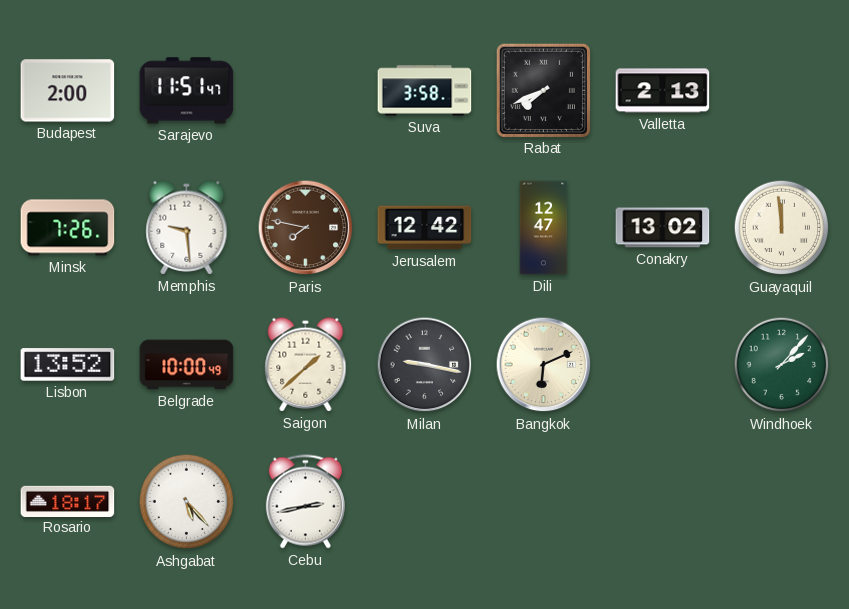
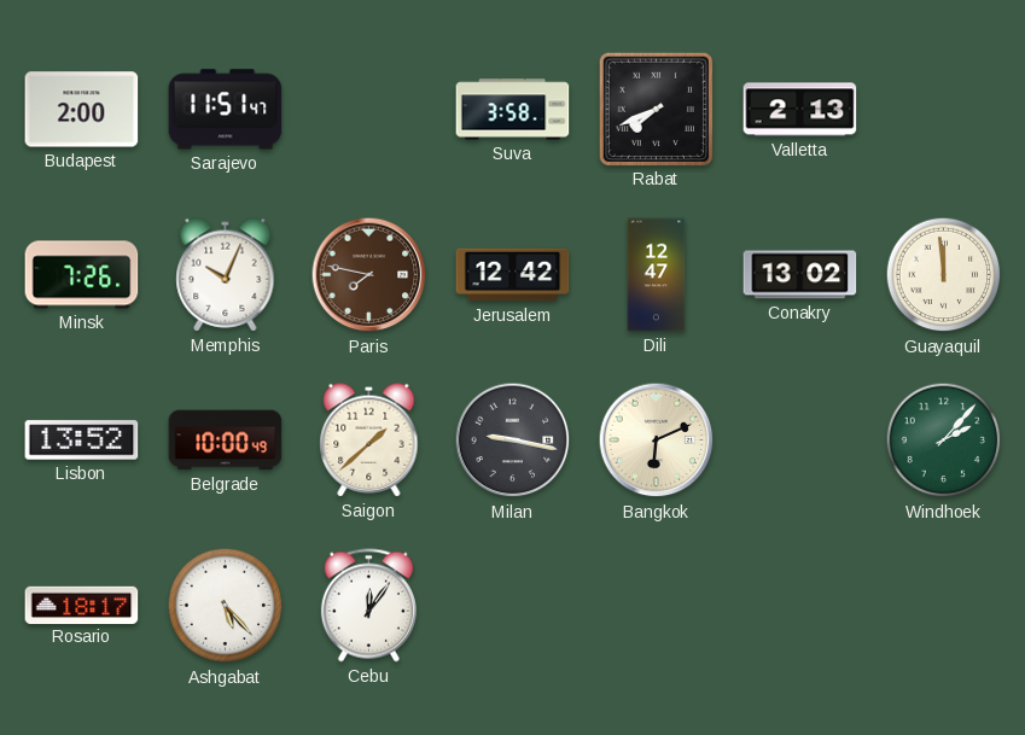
Memphis: 9:29 -> 10:04
Cebu: 2:43 -> 12:06
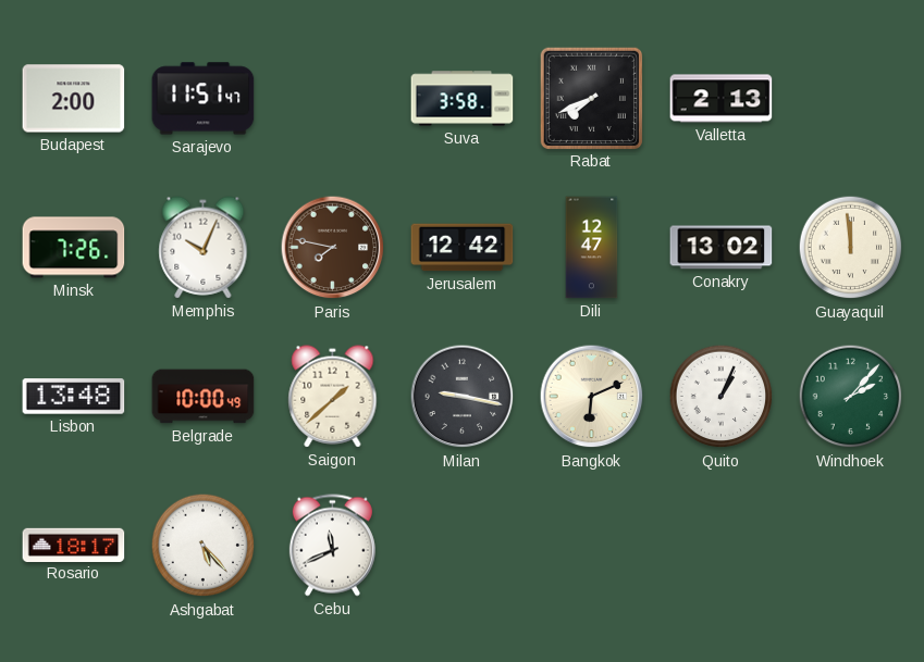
Lisbon: 13:52 -> 13:48
Quito: none -> 1:04
Cebu: 12:06 -> 11:41
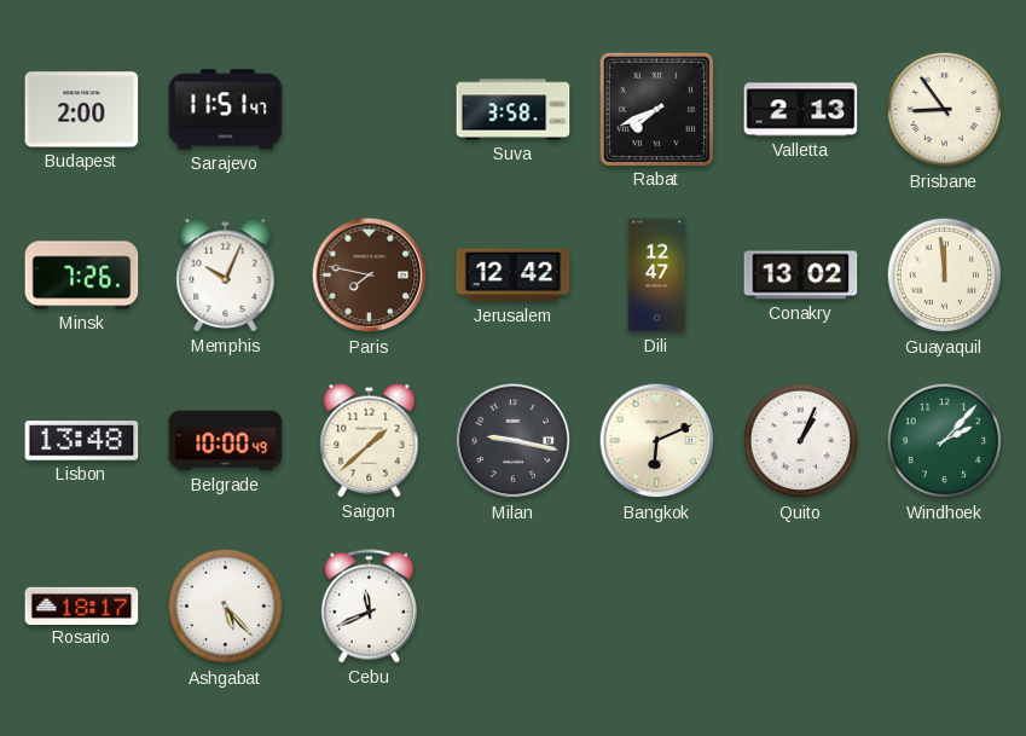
Brisbane: none -> 8:54
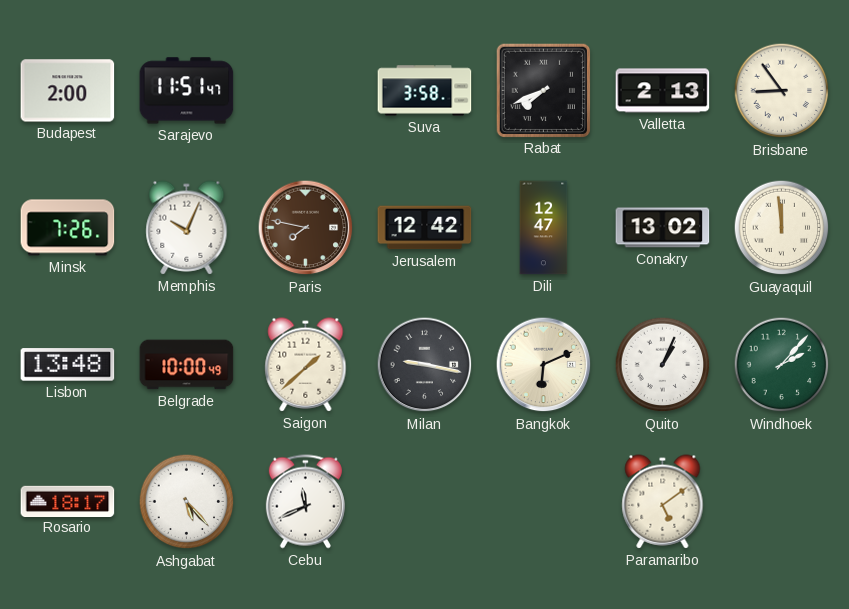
Paramaribo: none -> 5:09
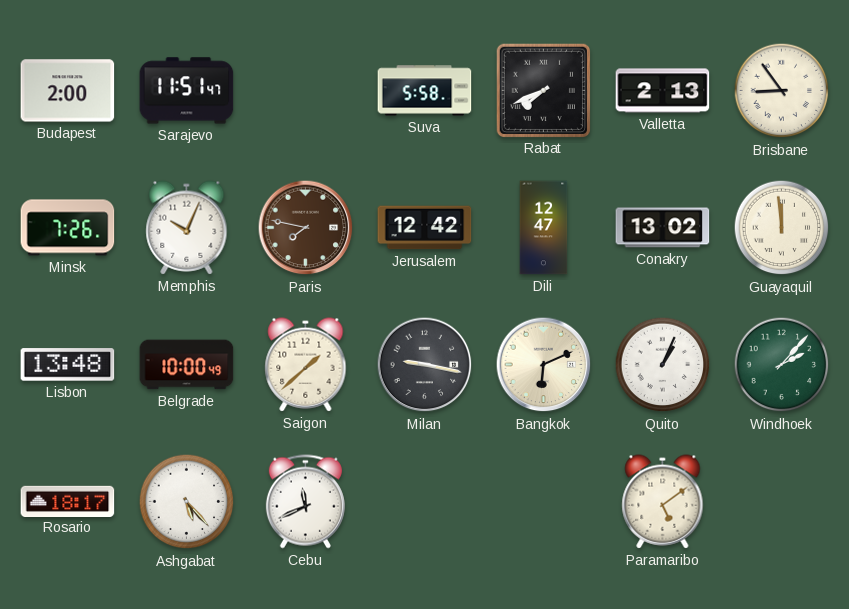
Suva: 3:58 -> 5:58
